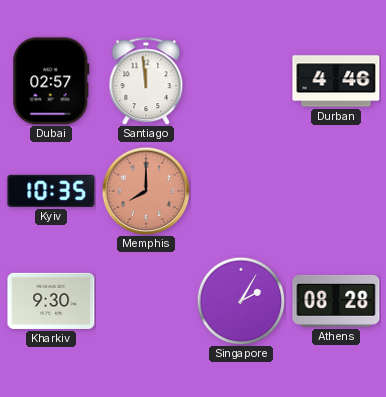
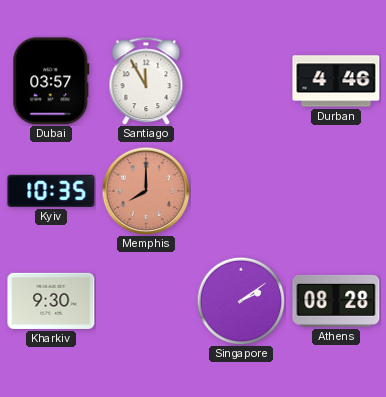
Dubai: 02:57 -> 03:57
Santiago: 11:59 -> 11:55
Singapore: 2:05 -> 2:09
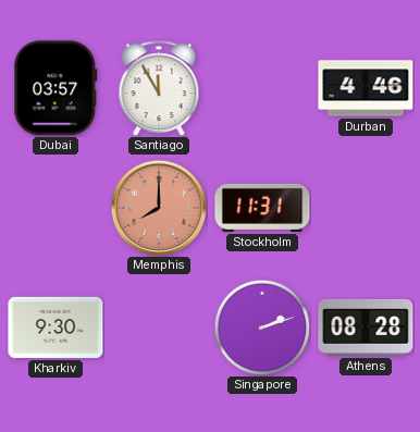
Kyiv: 10:35 -> none
Stockholm: none -> 11:31
Singapore: 2:09 -> 2:12
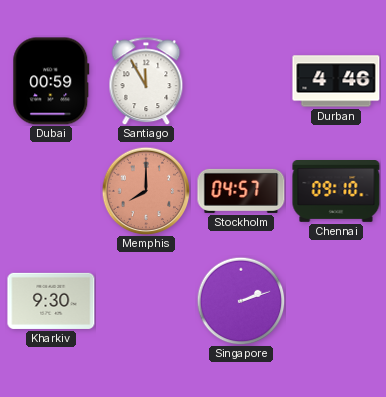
Dubai: 03:57 -> 00:59
Stockholm: 11:31 -> 04:57
Chennai: none -> 09:10
Athens: 08:28 -> none
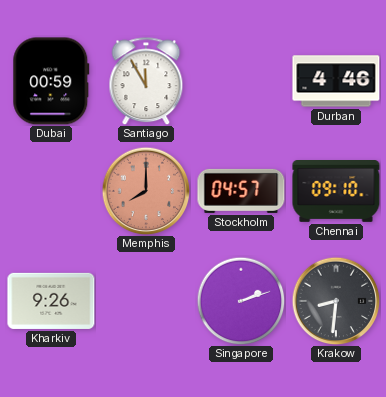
Kharkiv: 9:30 -> 9:26
Krakow: none -> 8:31
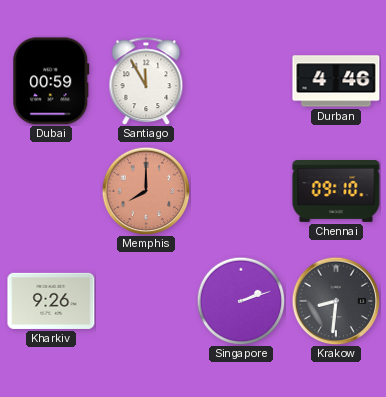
Stockholm: 04:57 -> none
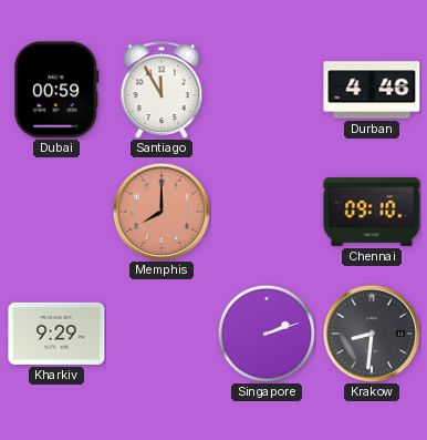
Kharkiv: 9:26 -> 9:29
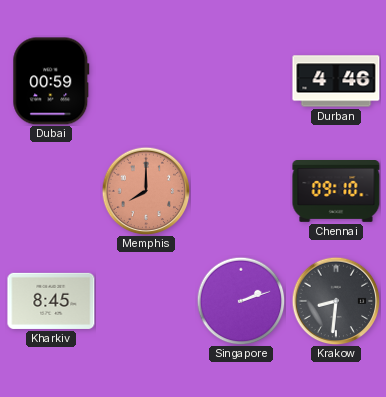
Santiago: 11:55 -> none
Kharkiv: 9:29 -> 8:45
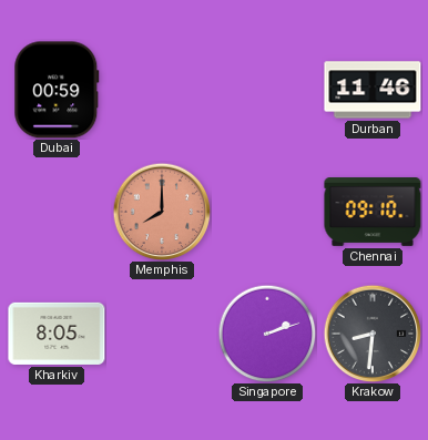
Durban: 4:46 -> 11:46
Kharkiv: 8:45 -> 8:05
